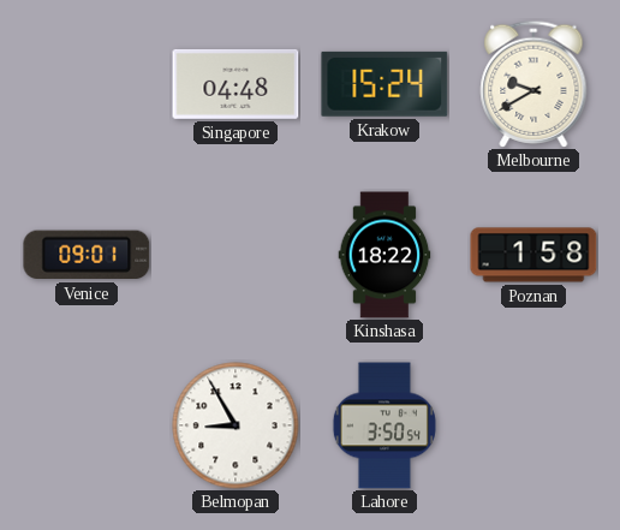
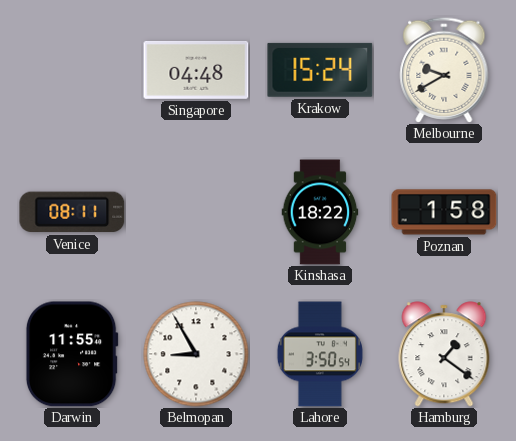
Venice: 09:01 -> 08:11
Darwin: none -> 11:55
Hamburg: none -> 1:21
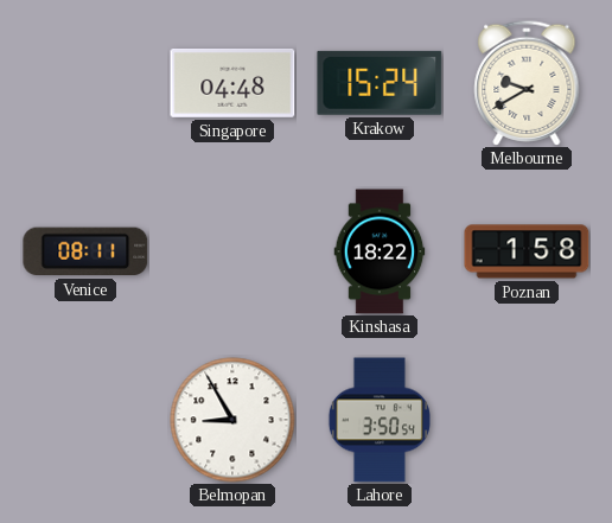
Darwin: 11:55 -> none
Hamburg: 1:21 -> none
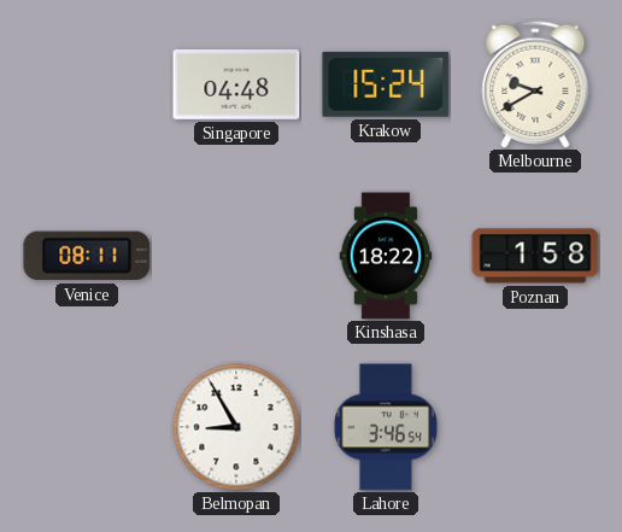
Lahore: 3:50 -> 3:46
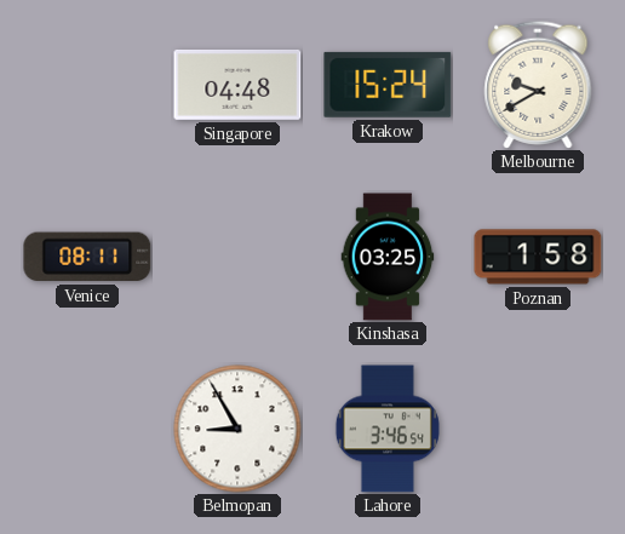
Kinshasa: 18:22 -> 03:25
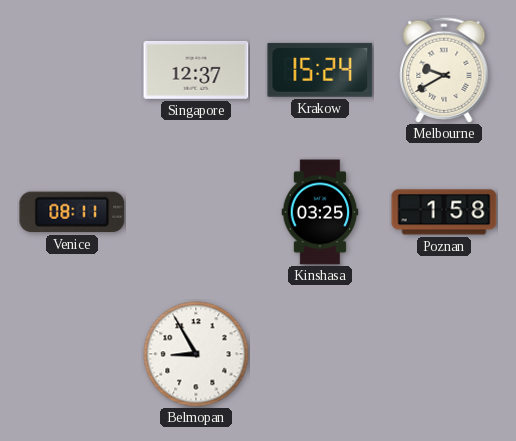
Singapore: 04:48 -> 12:37
Lahore: 3:46 -> none
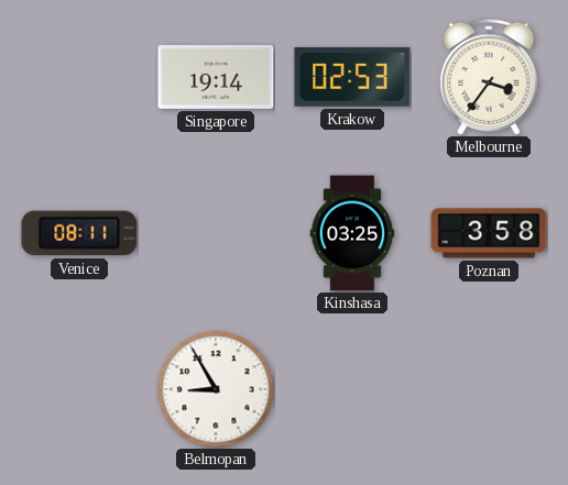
Singapore: 12:37 -> 19:14
Krakow: 15:24 -> 02:53
Melbourne: 9:40 -> 3:36
Poznan: 1:58 -> 3:58
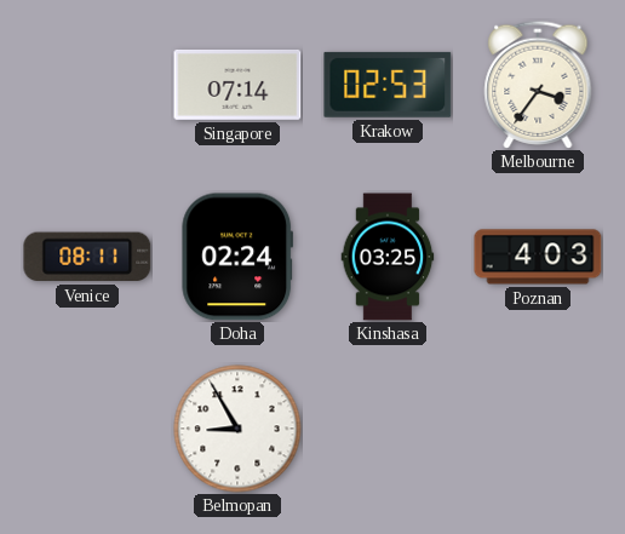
Singapore: 19:14 -> 07:14
Doha: none -> 02:24
Poznan: 3:58 -> 4:03
